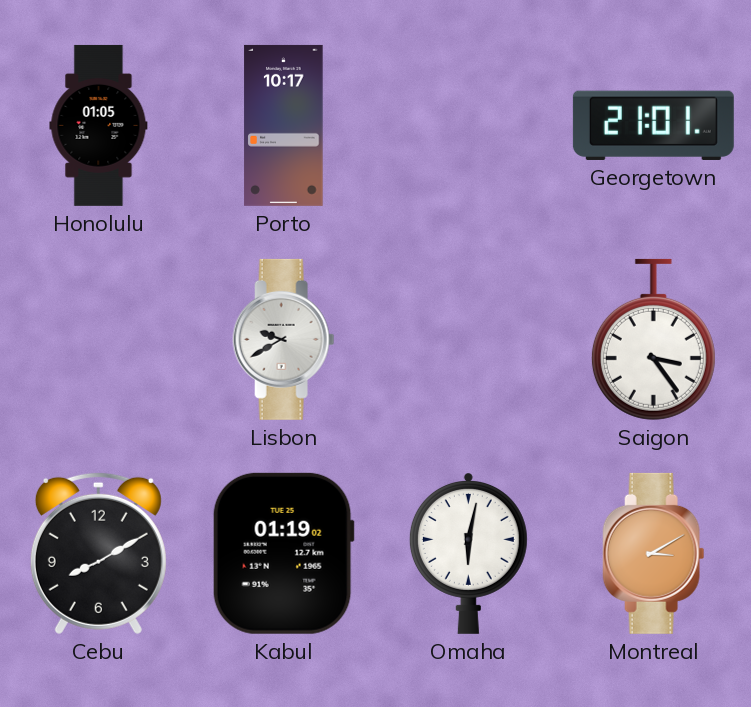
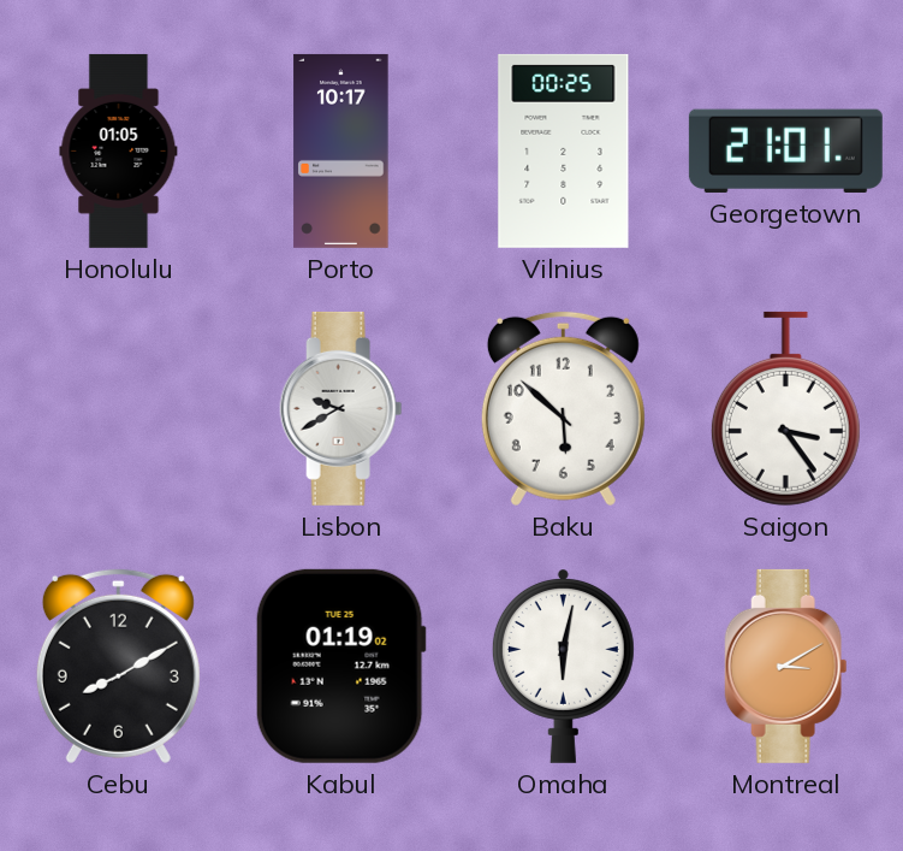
Vilnius: none -> 00:25
Baku: none -> 5:52
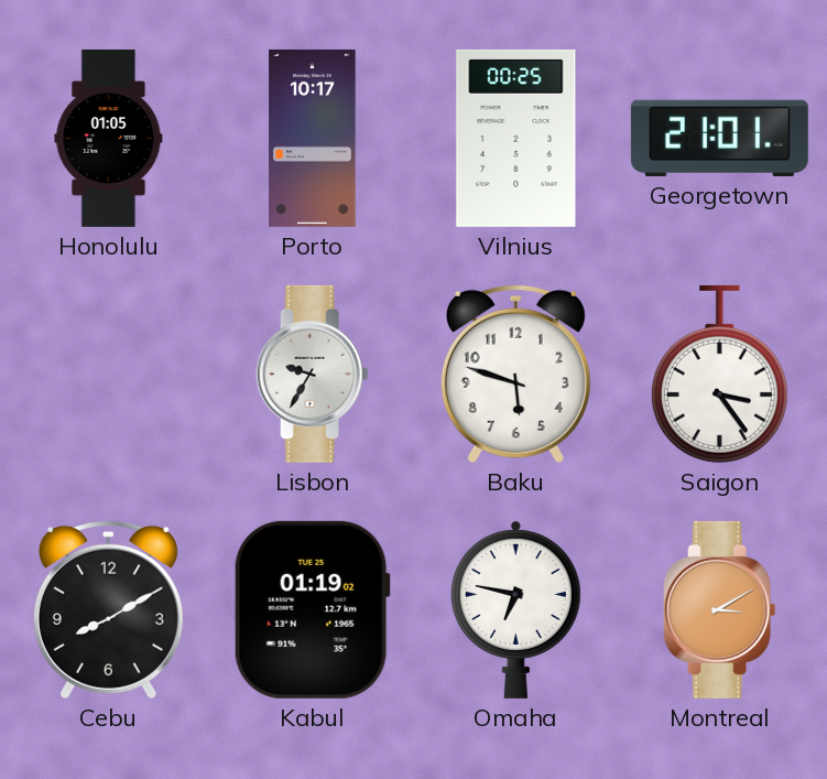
Lisbon: 9:40 -> 9:35
Baku: 5:52 -> 5:48
Omaha: 6:02 -> 6:47
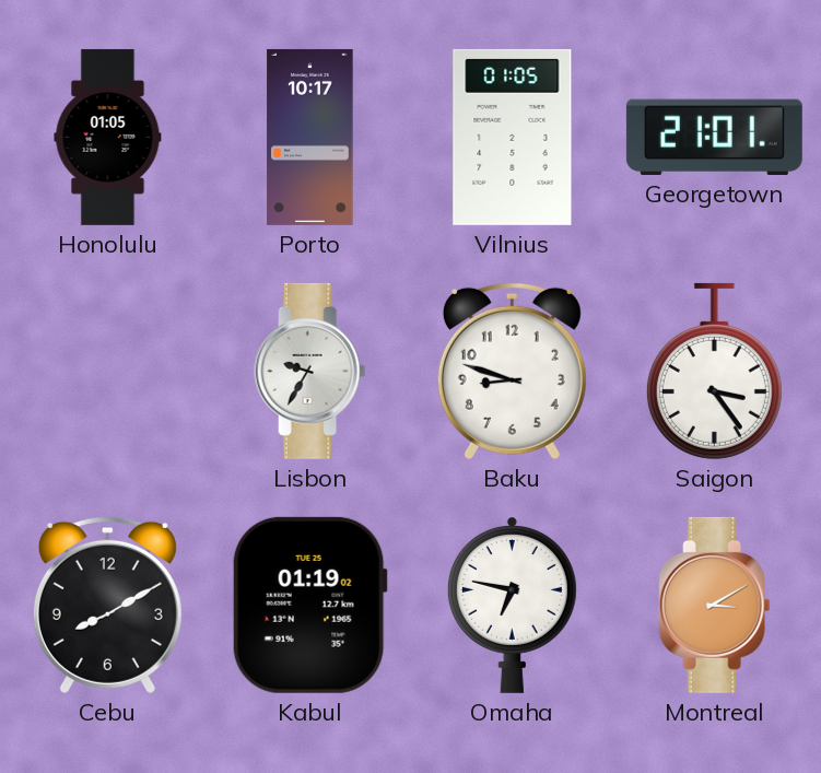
Vilnius: 00:25 -> 01:05
Baku: 5:48 -> 8:48
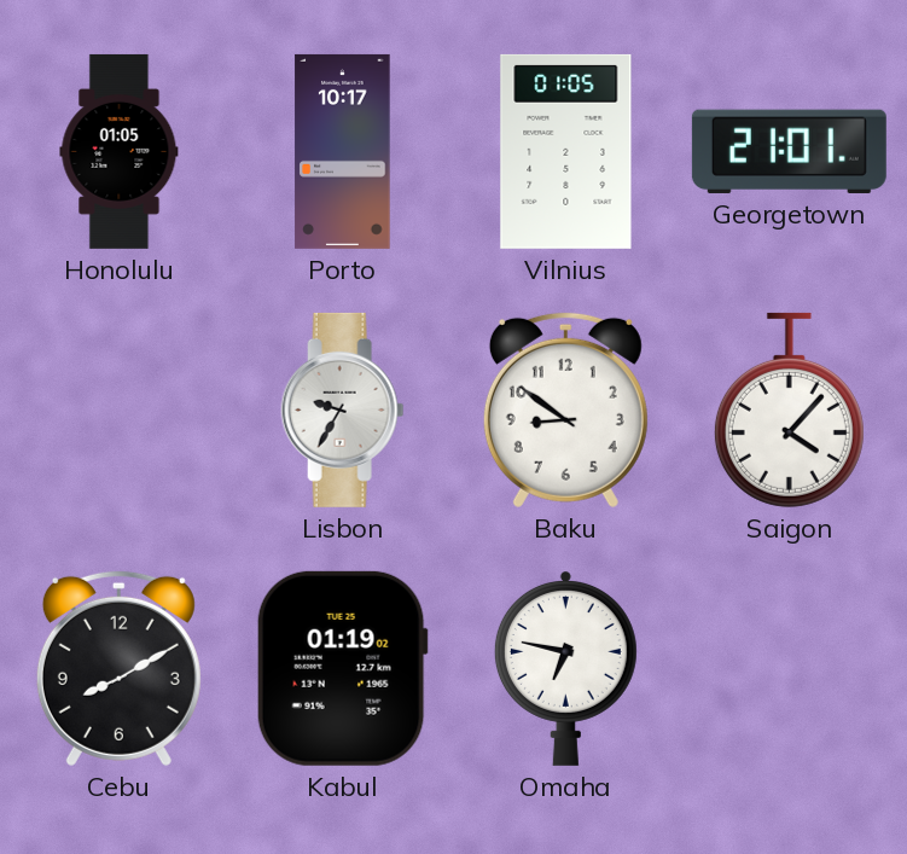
Baku: 8:48 -> 8:51
Saigon: 3:24 -> 4:07
Montreal: 3:10 -> none
